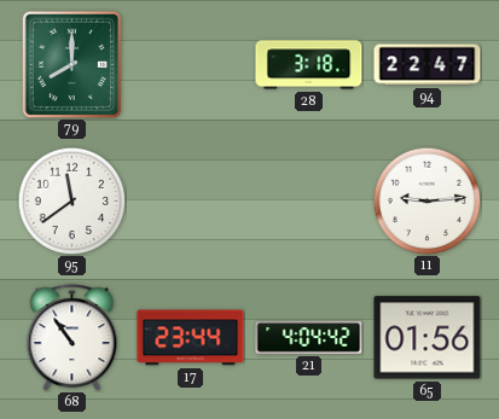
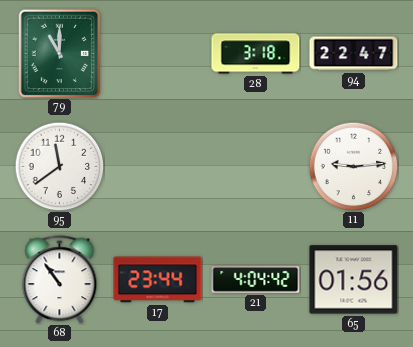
79: 8:00 -> 11:00
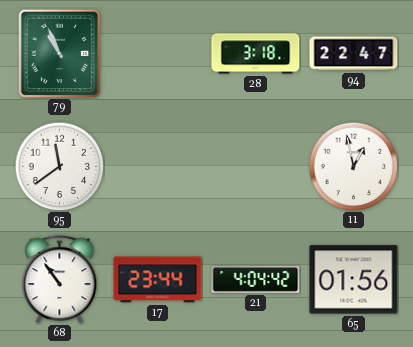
79: 11:00 -> 10:56
11: 9:14 -> 12:58
